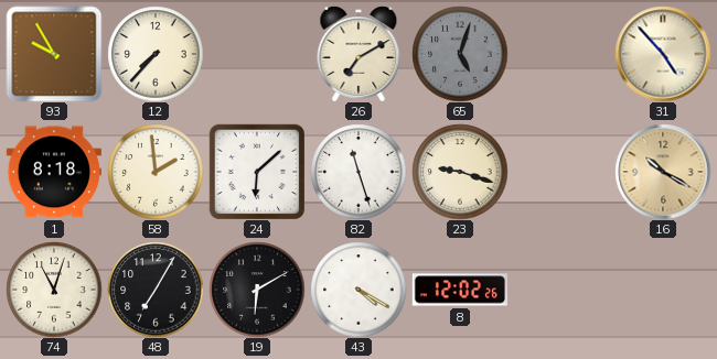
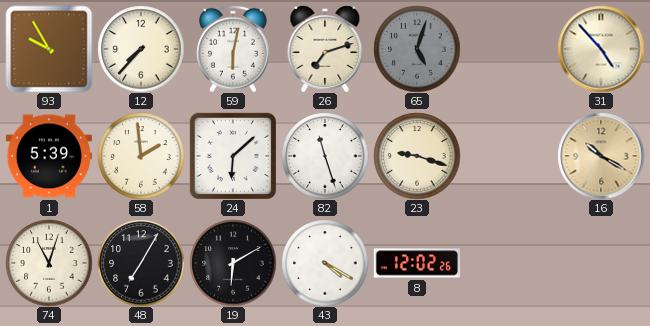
59: none -> 6:02
26: 7:10 -> 7:12
1: 8:18 -> 5:39
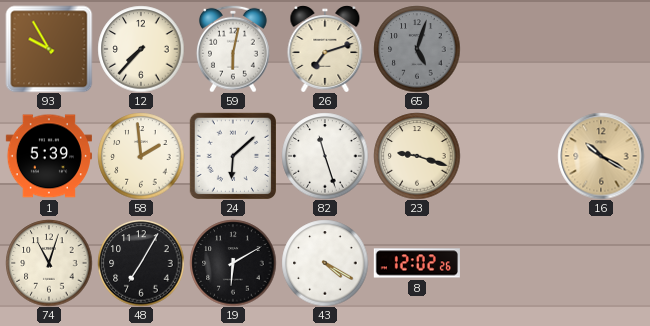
31: 4:53 -> none
